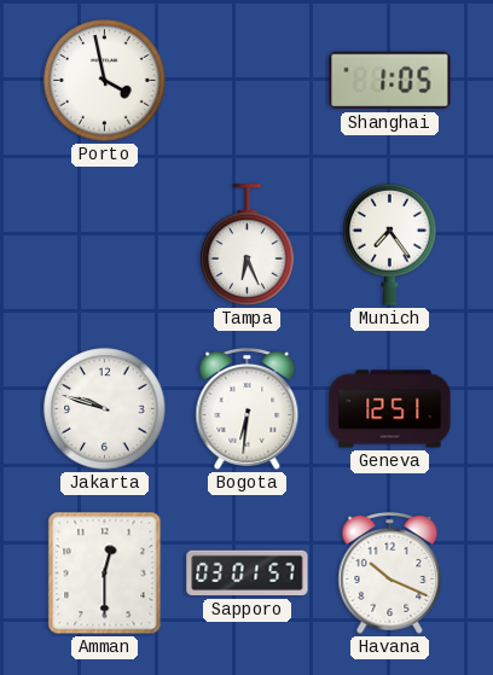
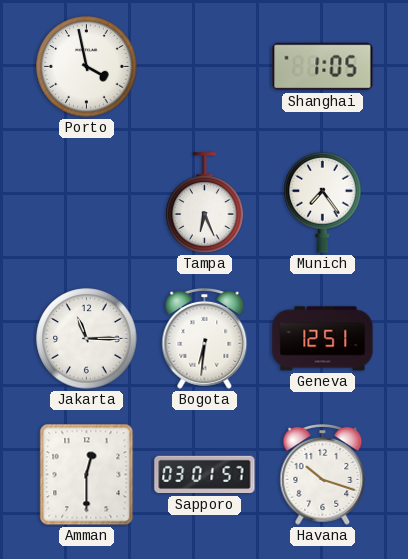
Jakarta: 9:48 -> 11:15
Havana: 10:19 -> 10:18
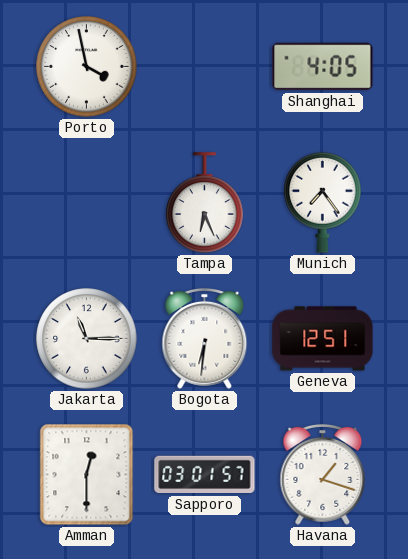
Shanghai: 1:05 -> 4:05
Havana: 10:18 -> 1:18
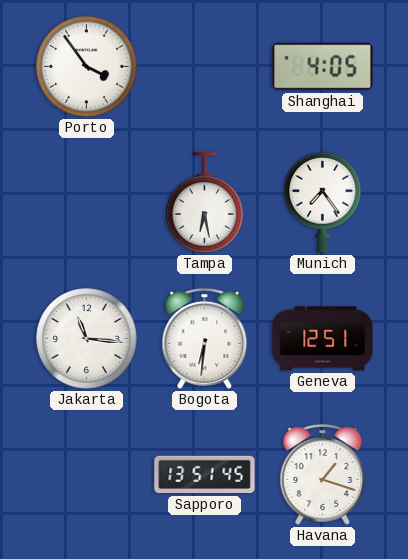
Porto: 3:58 -> 3:54
Tampa: 6:26 -> 6:28
Jakarta: 11:15 -> 11:16
Amman: 12:30 -> none
Sapporo: 03:01 -> 13:51
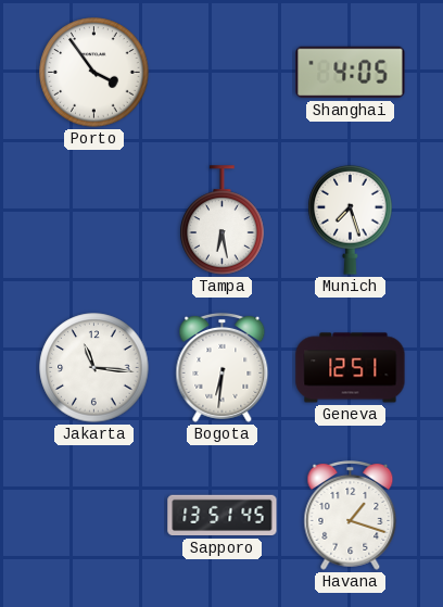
Munich: 7:24 -> 7:27
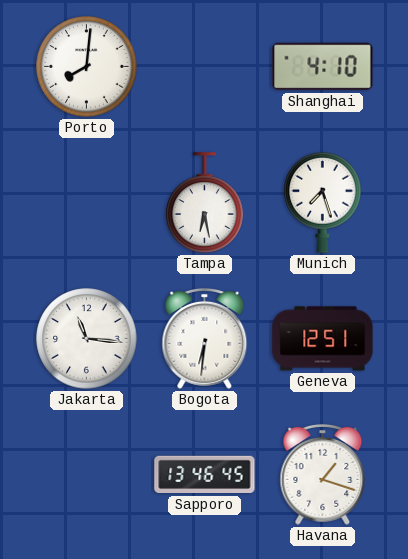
Porto: 3:54 -> 8:01
Shanghai: 4:05 -> 4:10
Sapporo: 13:51 -> 13:46
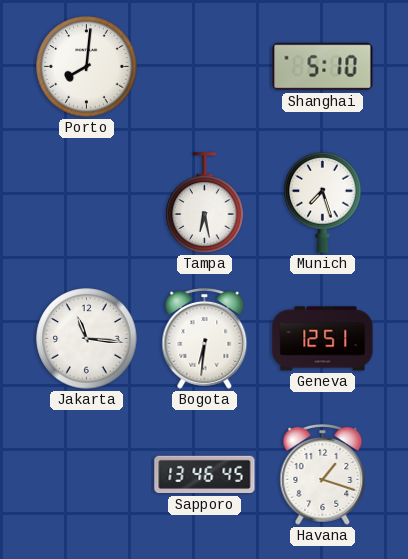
Shanghai: 4:10 -> 5:10
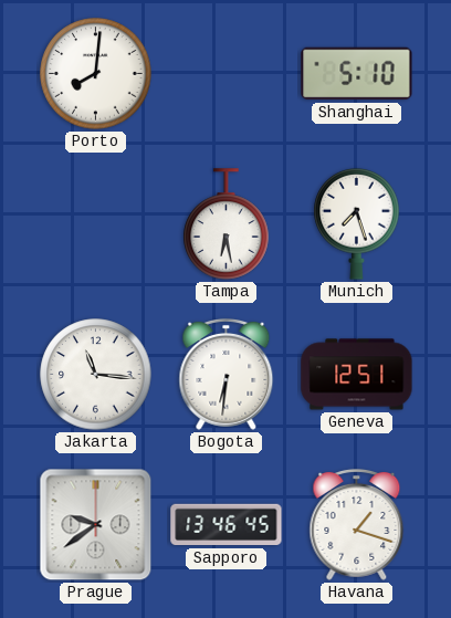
Prague: none -> 9:39
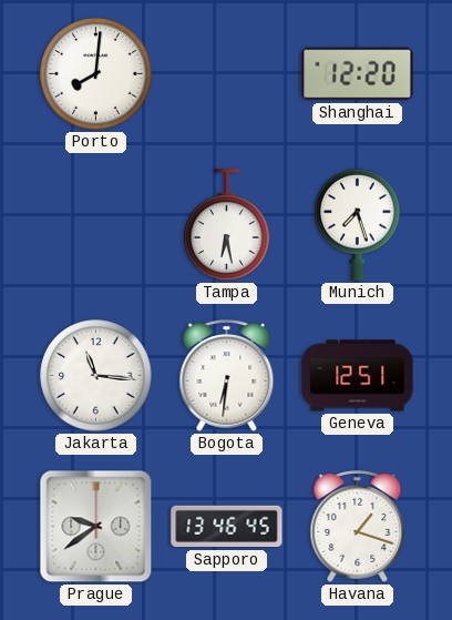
Shanghai: 5:10 -> 12:20
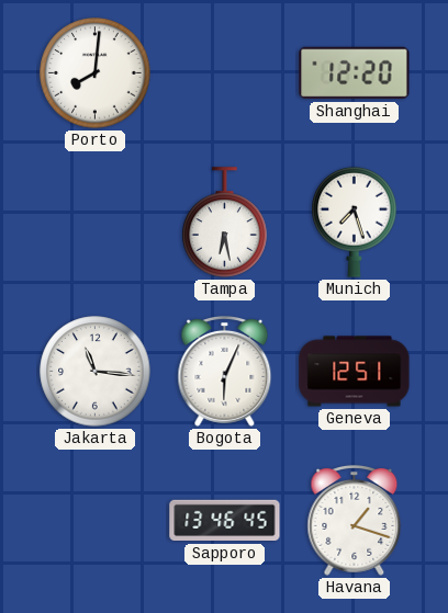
Bogota: 6:31 -> 6:04
Prague: 9:39 -> none
